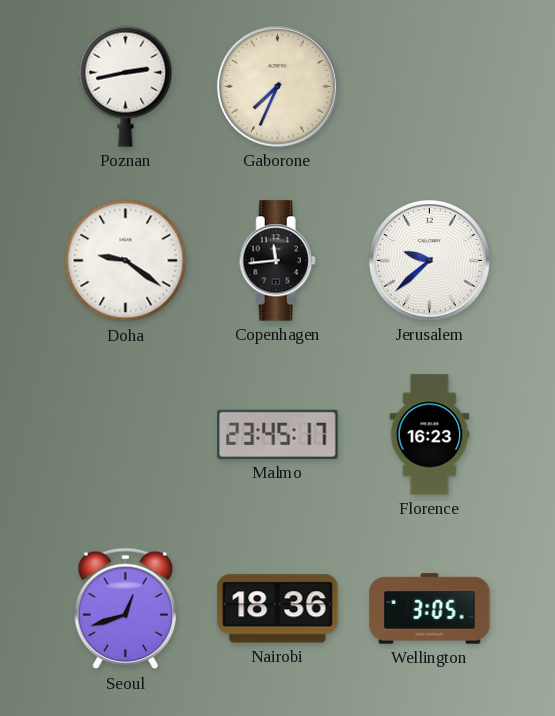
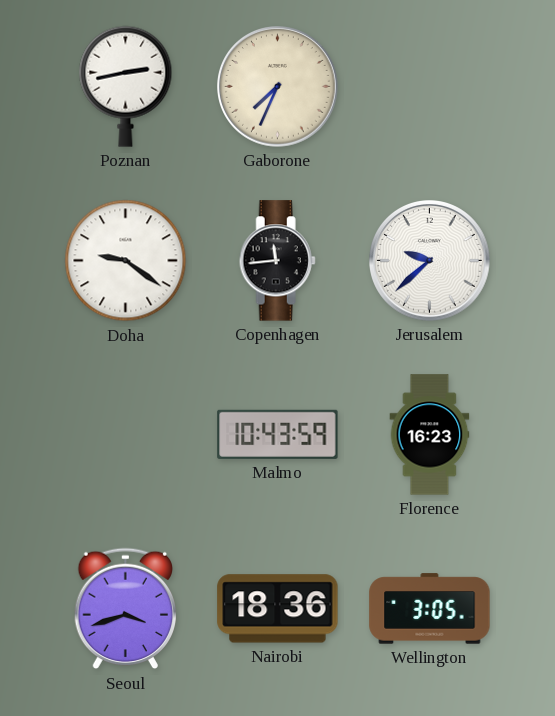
Malmo: 23:45 -> 10:43
Seoul: 12:42 -> 3:42
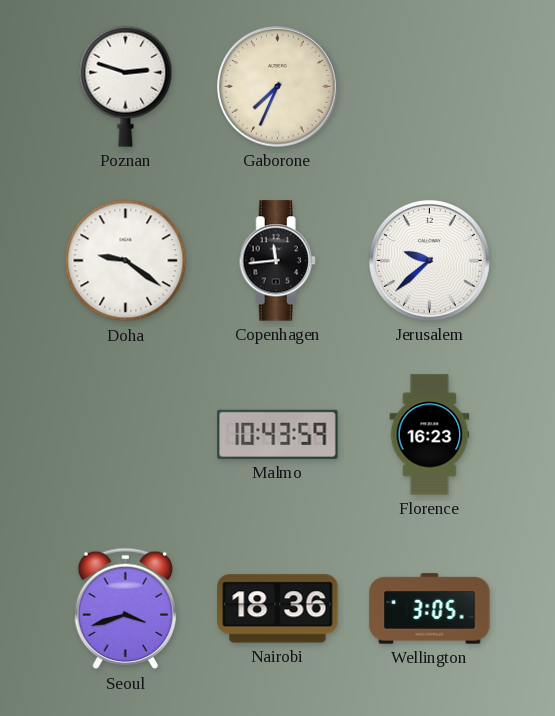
Poznan: 2:43 -> 2:48
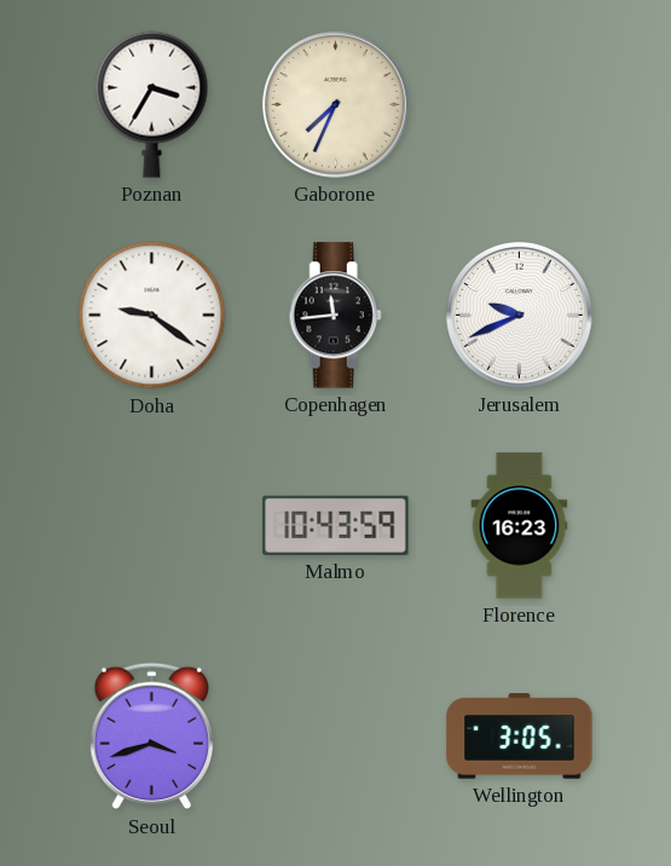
Poznan: 2:48 -> 3:35
Jerusalem: 9:38 -> 9:41
Nairobi: 18:36 -> none
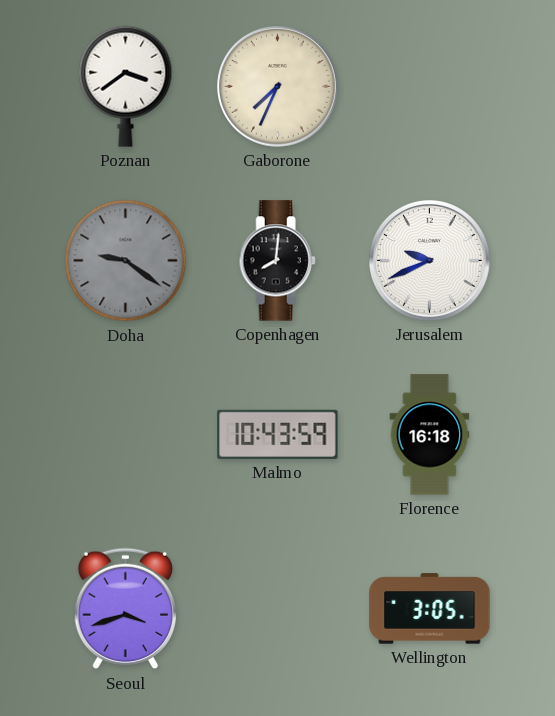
Poznan: 3:35 -> 3:39
Doha dial: white -> grey
Copenhagen: 11:44 -> 8:01
Florence: 16:23 -> 16:18
